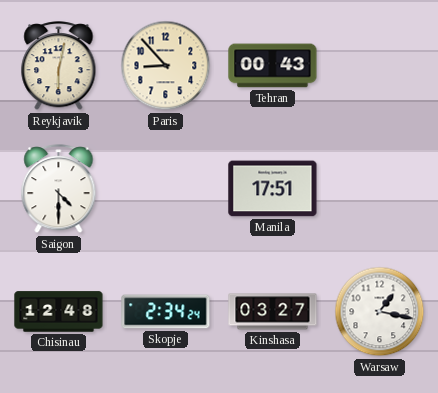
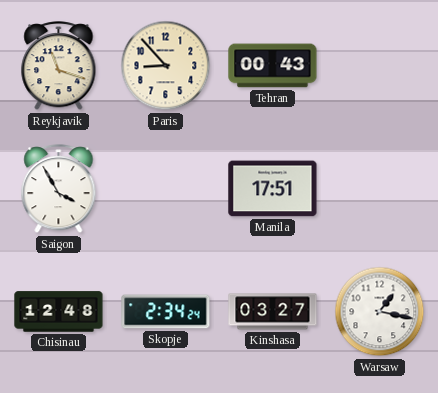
Reykjavik: 6:02 -> 11:18
Saigon: 4:30 -> 3:55
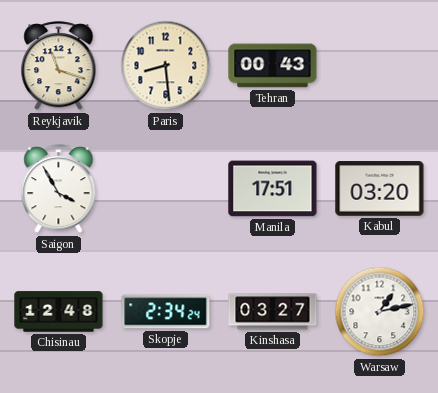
Paris: 8:53 -> 8:29
Kabul: none -> 03:20
Warsaw: 1:17 -> 1:13
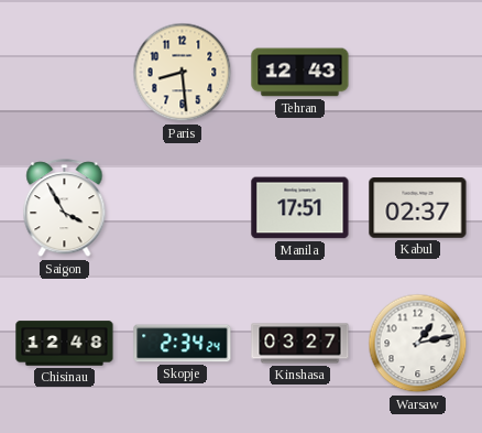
Reykjavik: 11:18 -> none
Tehran: 00:43 -> 12:43
Kabul: 03:20 -> 02:37
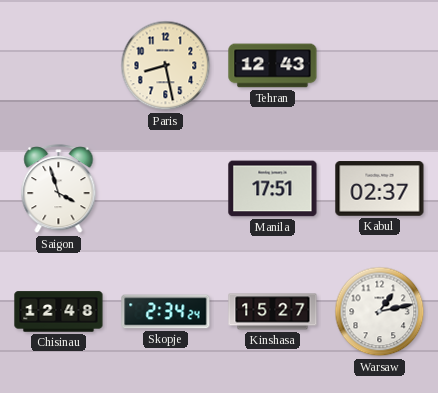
Paris: 8:29 -> 8:28
Saigon: 3:55 -> 3:57
Kinshasa: 03:27 -> 15:27
